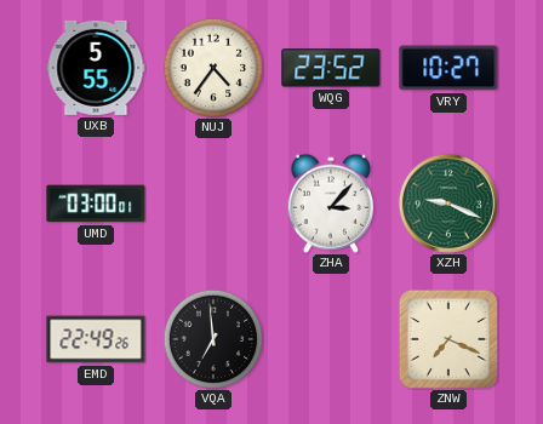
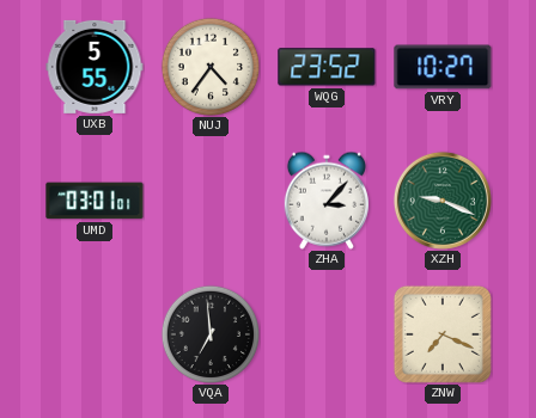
UMD: 03:00 -> 03:01
EMD: 22:49 -> none
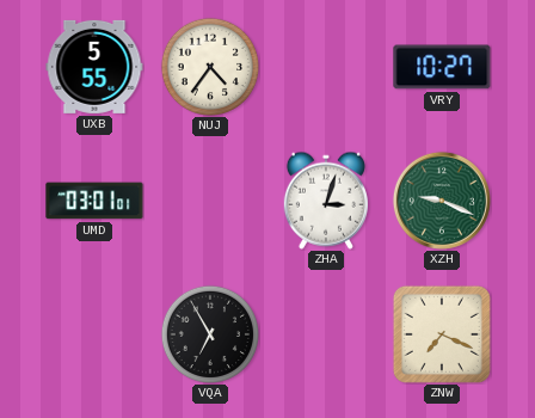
WQG: 23:52 -> none
ZHA: 3:07 -> 3:03
VQA: 6:59 -> 6:55
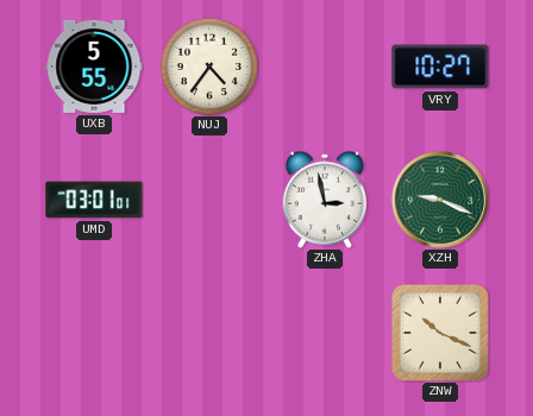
ZHA: 3:03 -> 2:58
VQA: 6:55 -> none
ZNW: 7:19 -> 10:19
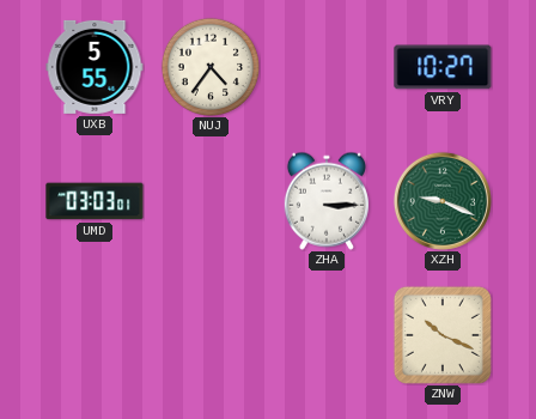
UMD: 03:01 -> 03:03
ZHA: 2:58 -> 3:15
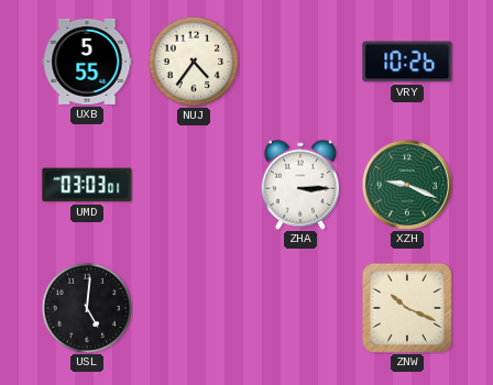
VRY: 10:27 -> 10:26
USL: none -> 5:01
